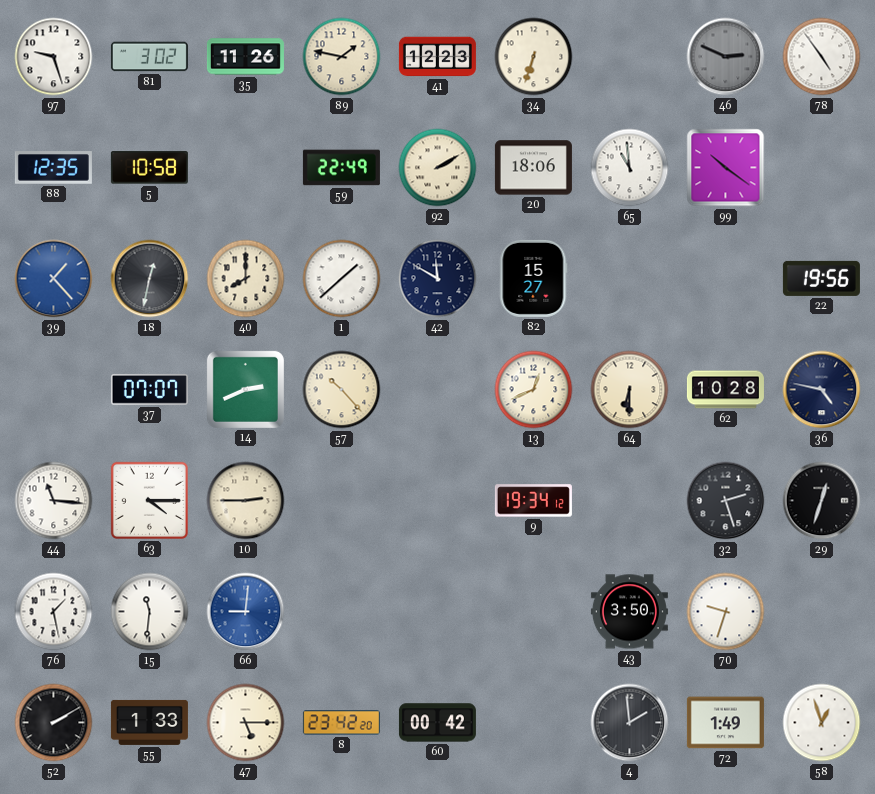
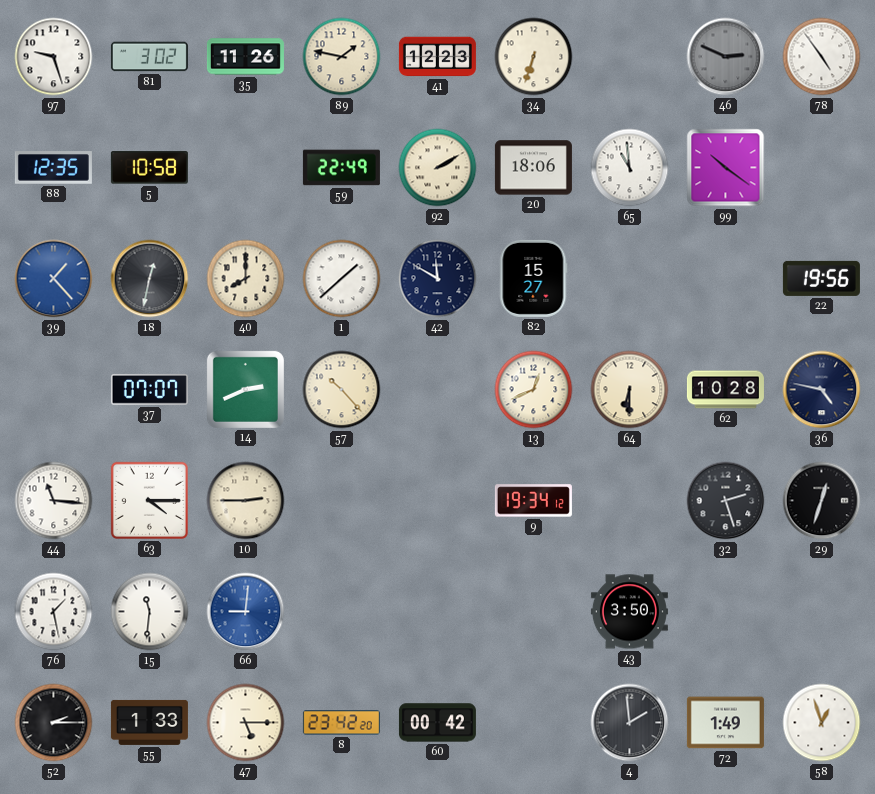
70: 9:33 -> none
52: 2:10 -> 2:15
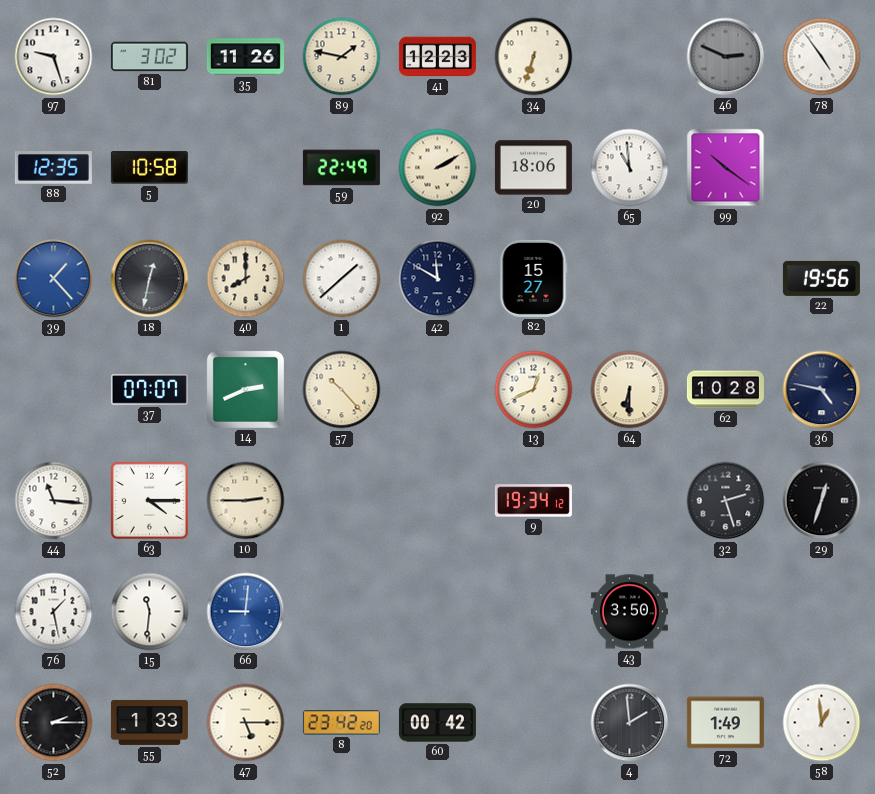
58: 12:57 -> 12:59
